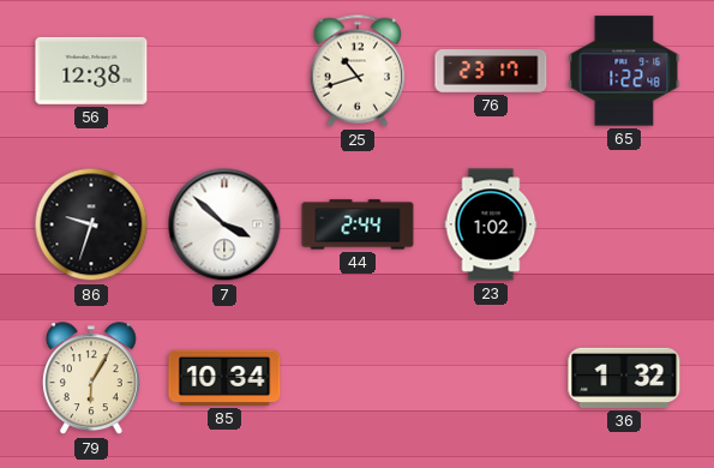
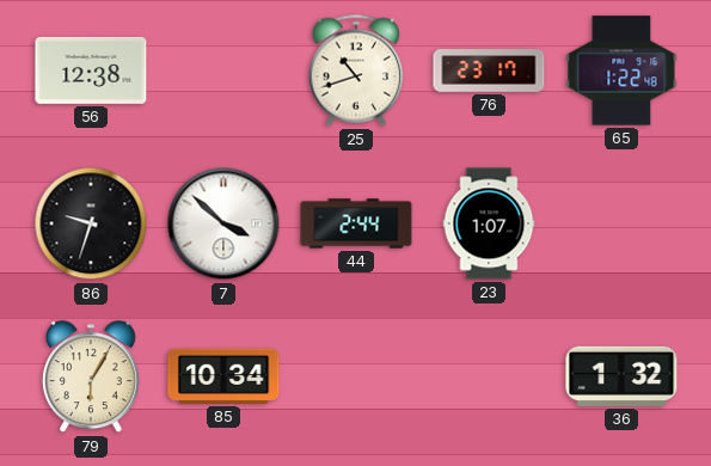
23: 1:02 -> 1:07
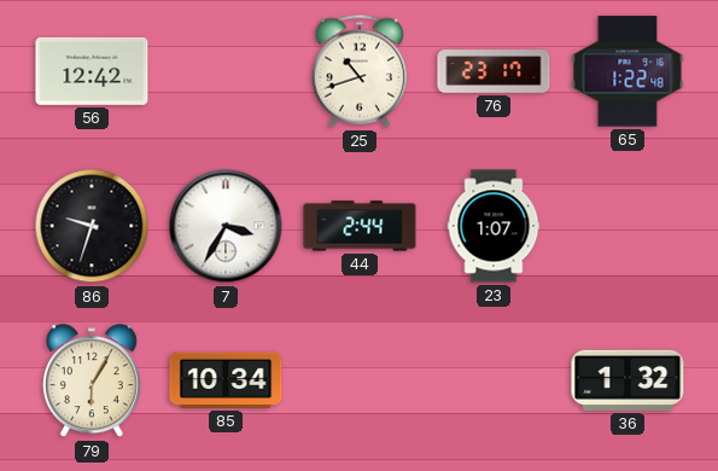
56: 12:38 -> 12:42
7: 3:52 -> 3:35
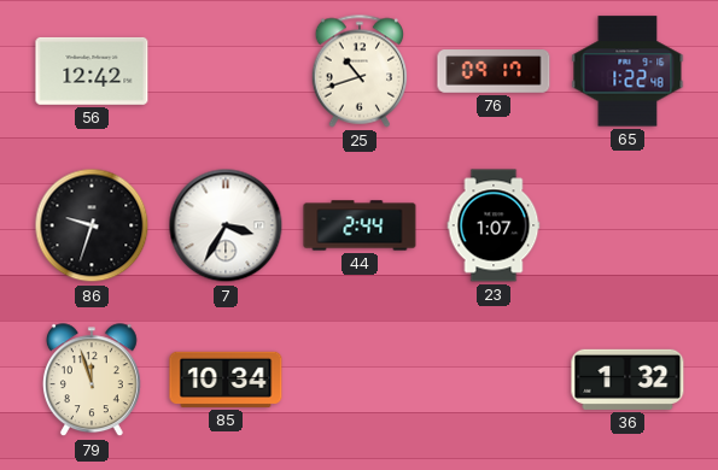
76: 23:17 -> 09:17
79: 6:05 -> 11:57
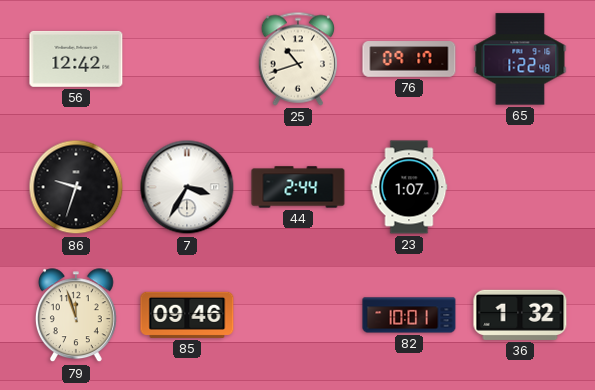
85: 10:34 -> 09:46
82: none -> 10:01
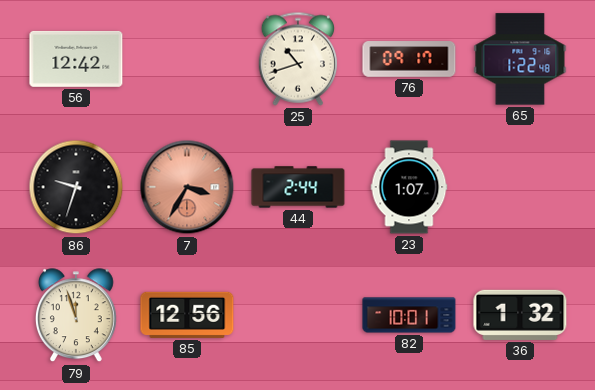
7 dial: white -> salmon
85: 09:46 -> 12:56
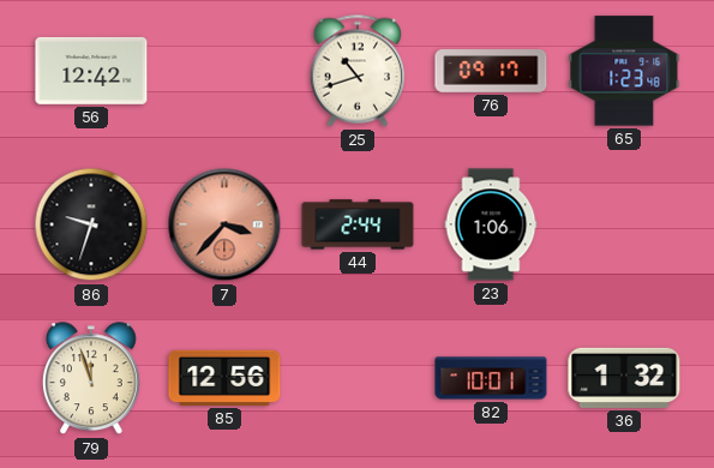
65: 1:22 -> 1:23
7: 3:35 -> 3:37
23: 1:07 -> 1:06
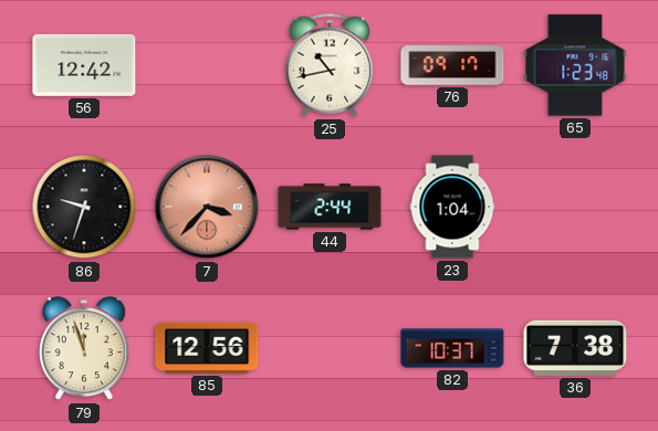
25: 10:42 -> 10:43
23: 1:06 -> 1:04
82: 10:01 -> 10:37
36: 1:32 -> 7:38
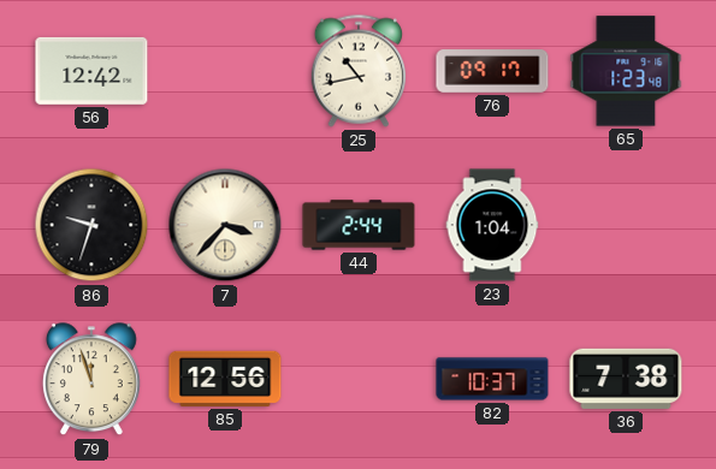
7 dial: salmon -> cream
